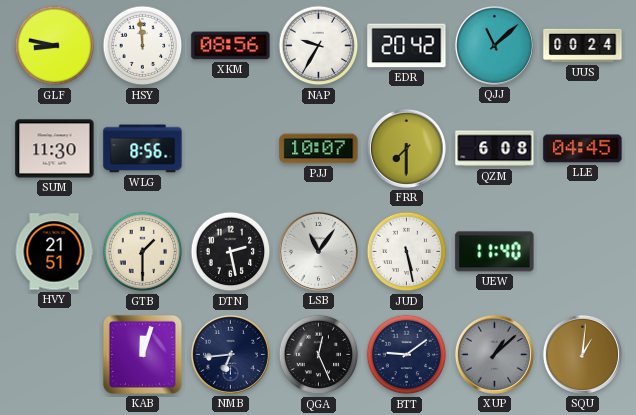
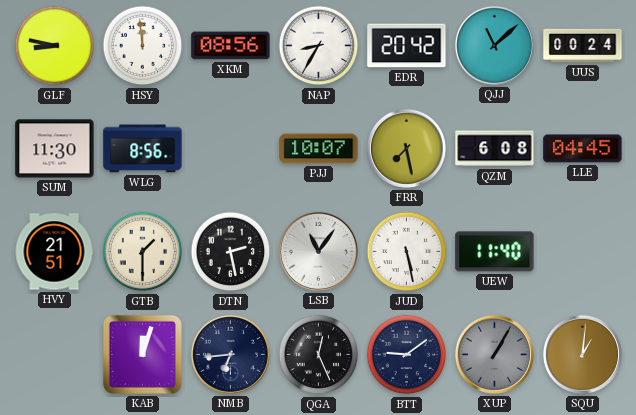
NAP: 9:35 -> 8:35
FRR: 7:30 -> 7:28
XUP: 1:08 -> 1:05
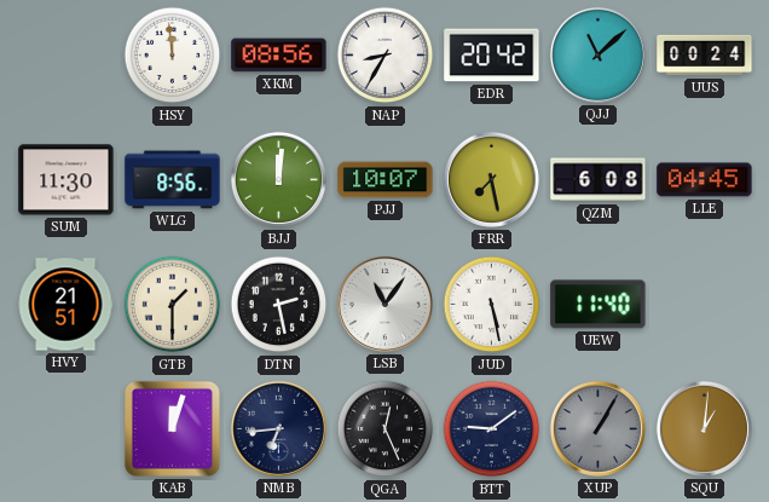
GLF: 8:47 -> none
BJJ: none -> 12:01
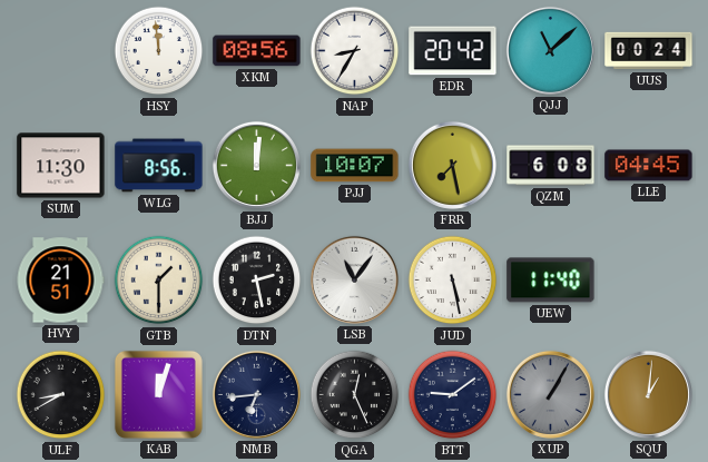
ULF: none -> 8:40
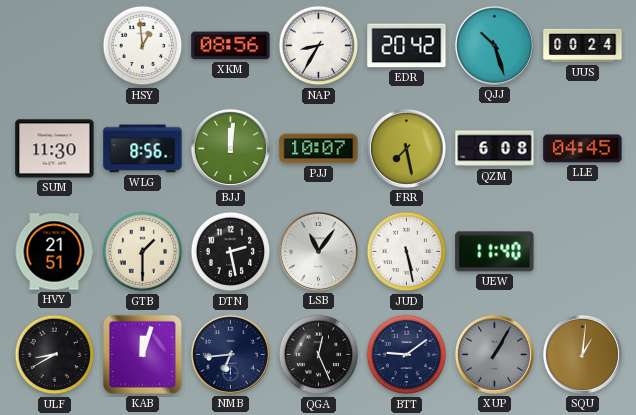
HSY: 11:59 -> 12:59
QJJ: 11:08 -> 10:27
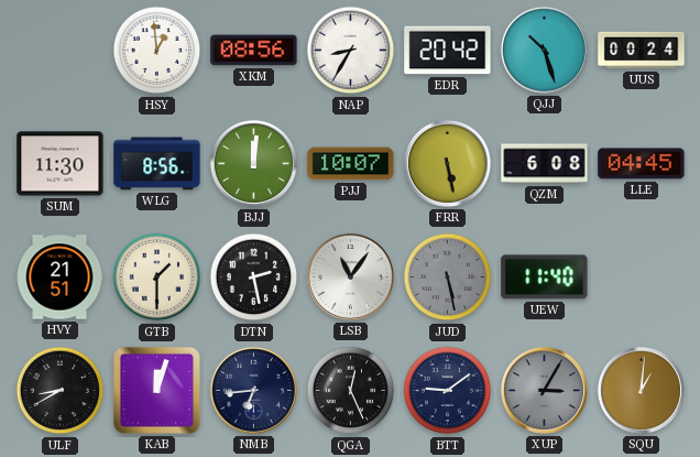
FRR: 7:28 -> 5:28
JUD dial: white -> grey
XUP: 1:05 -> 3:05
